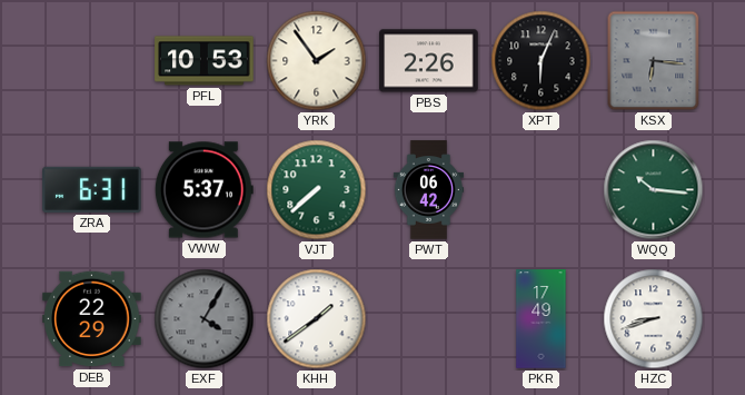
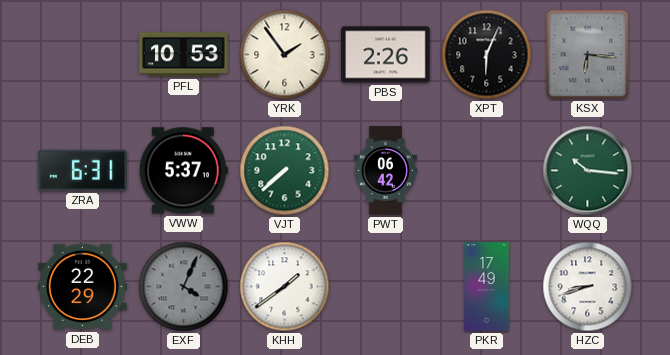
EXF: 4:05 -> 4:04
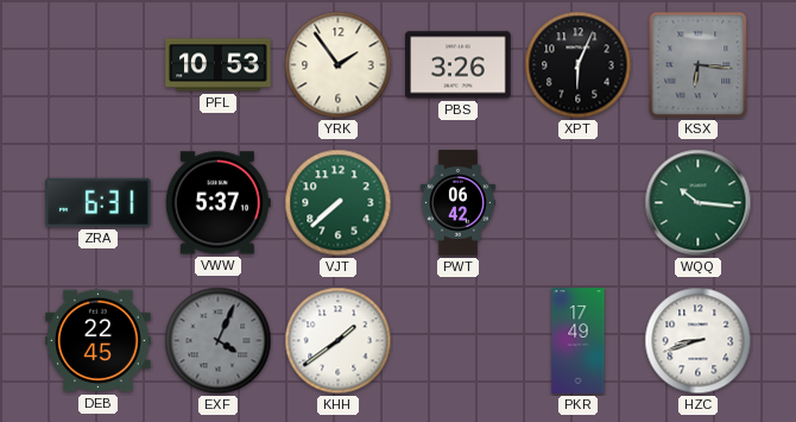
PBS: 2:26 -> 3:26
DEB: 22:29 -> 22:45
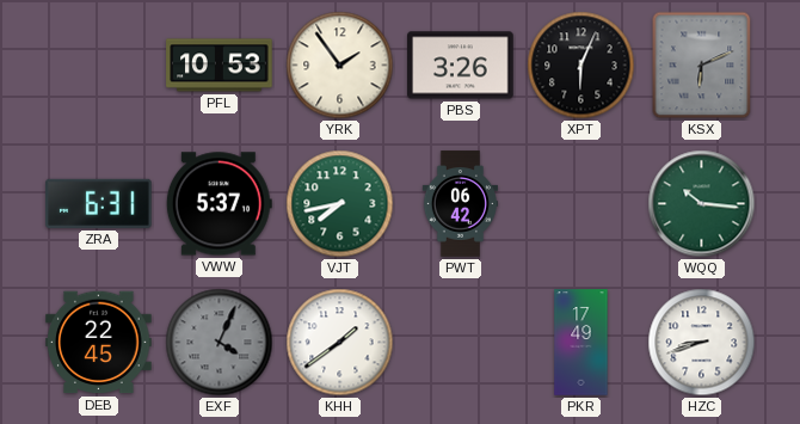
KSX: 6:16 -> 6:11
VJT: 7:38 -> 7:43
